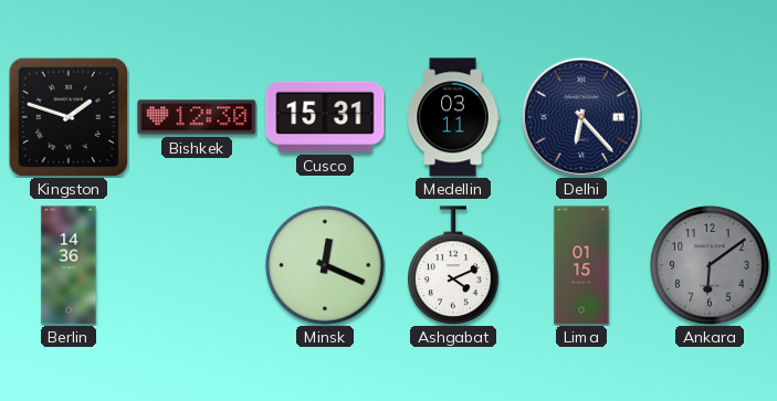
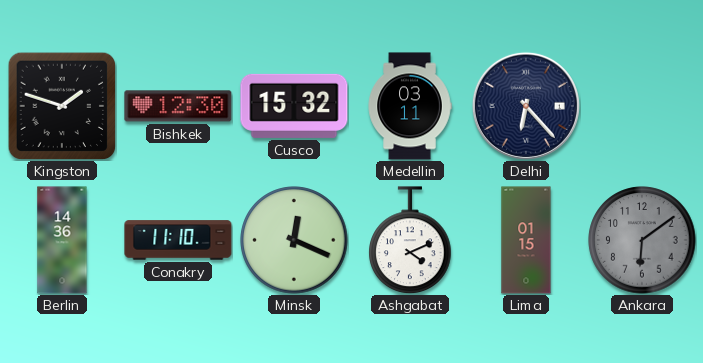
Cusco: 15:31 -> 15:32
Conakry: none -> 11:10
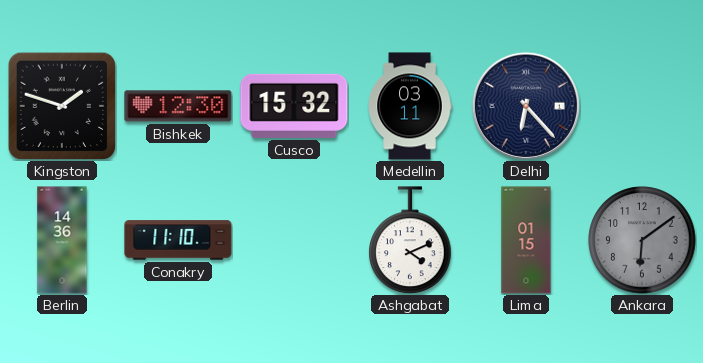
Minsk: 12:19 -> none
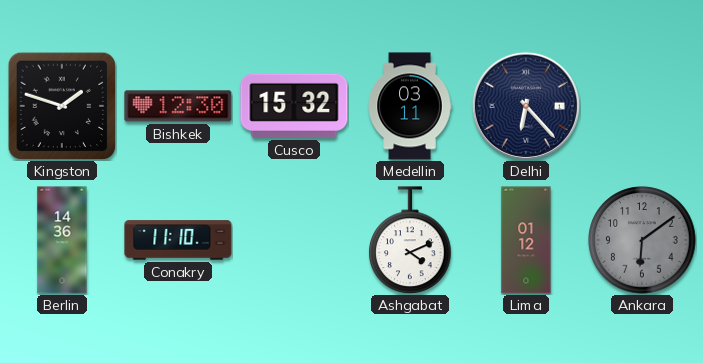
Lima: 01:15 -> 01:12
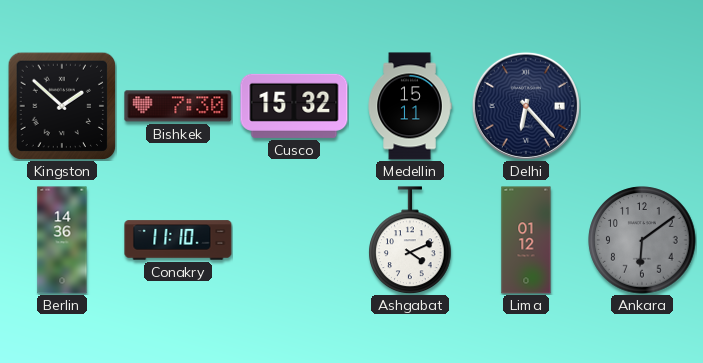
Kingston: 1:48 -> 1:52
Bishkek: 12:30 -> 7:30
Medellin: 03:11 -> 15:11
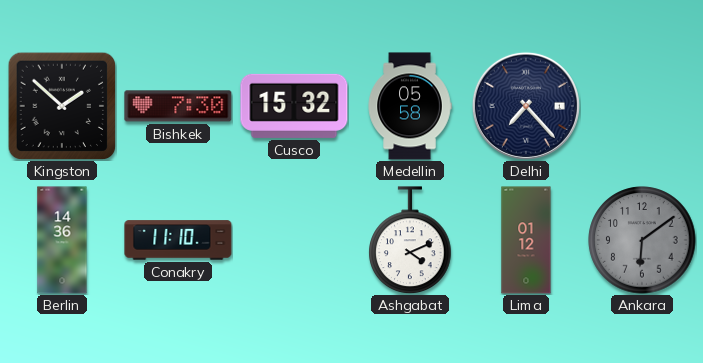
Medellin: 15:11 -> 05:58
Delhi: 6:23 -> 7:23
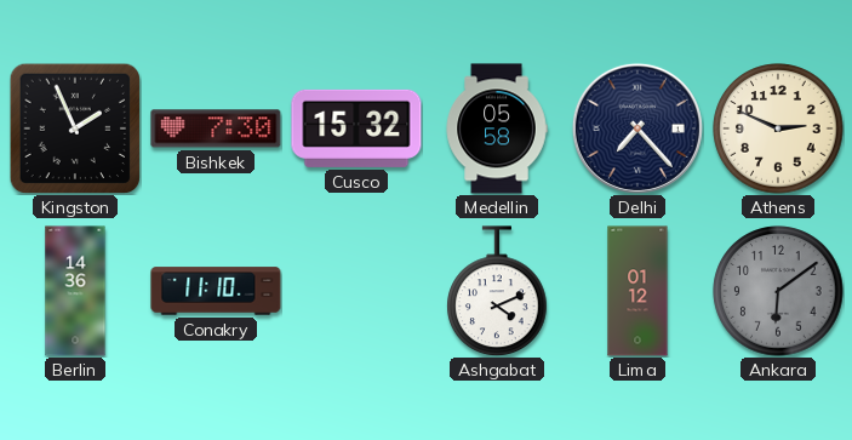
Kingston: 1:52 -> 1:56
Athens: none -> 2:49
